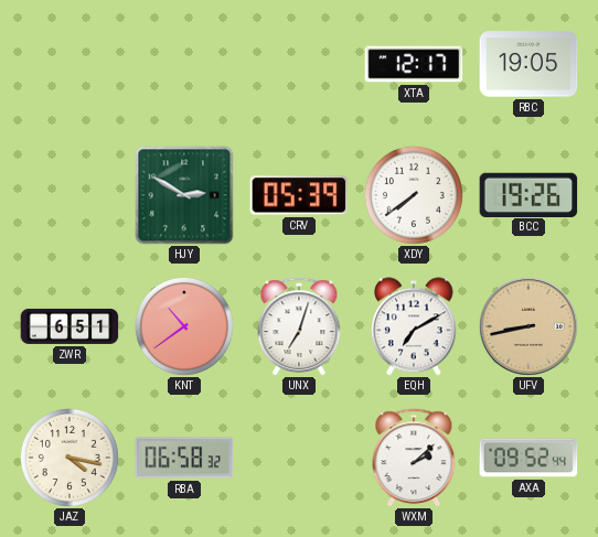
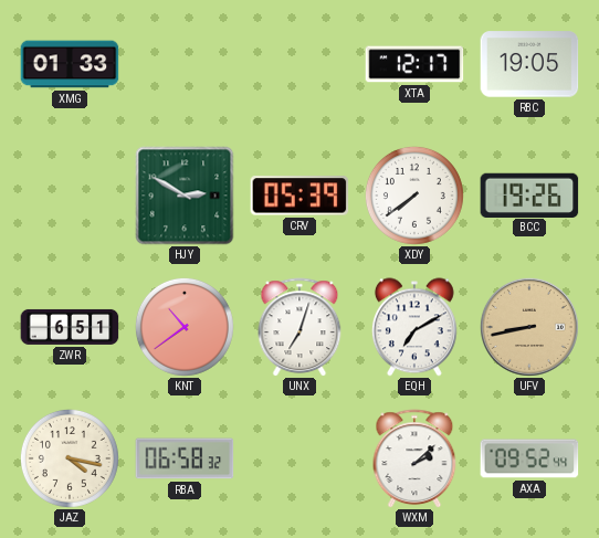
XMG: none -> 01:33
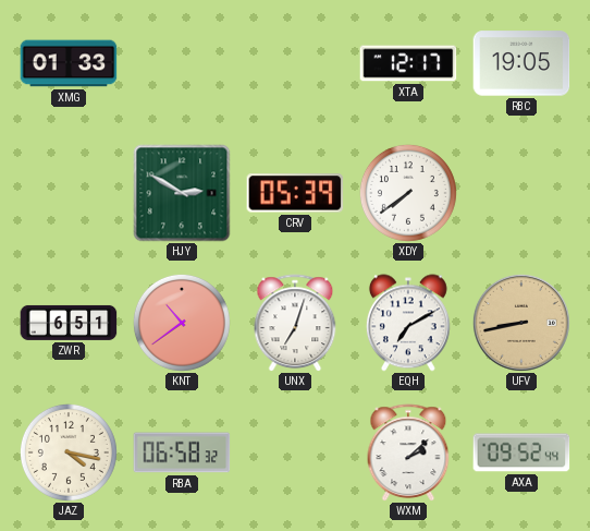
BCC: 19:26 -> none
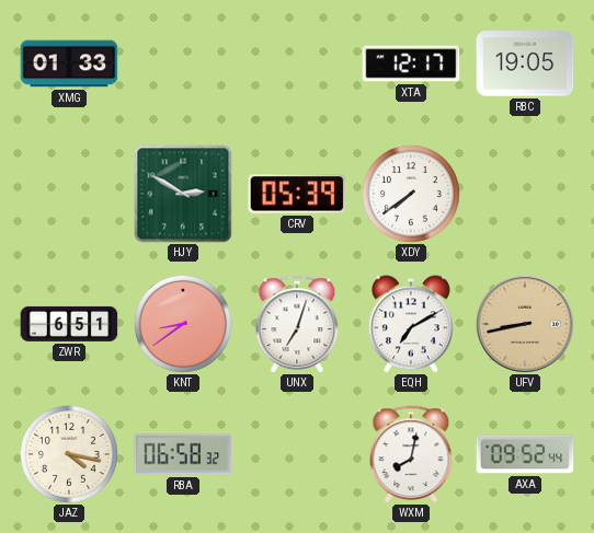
KNT: 10:39 -> 8:39
WXM: 2:08 -> 8:02
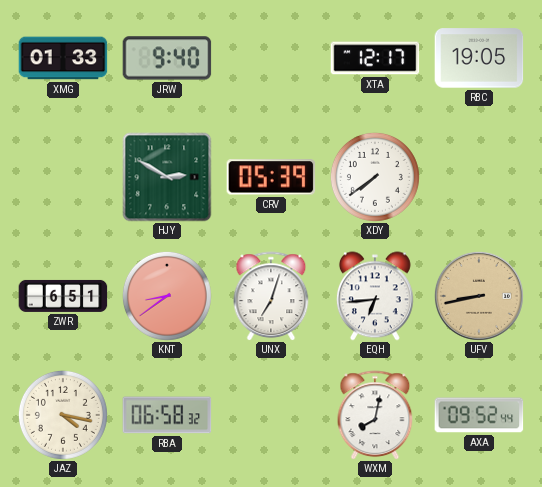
JRW: none -> 9:40
EQH: 7:10 -> 6:44
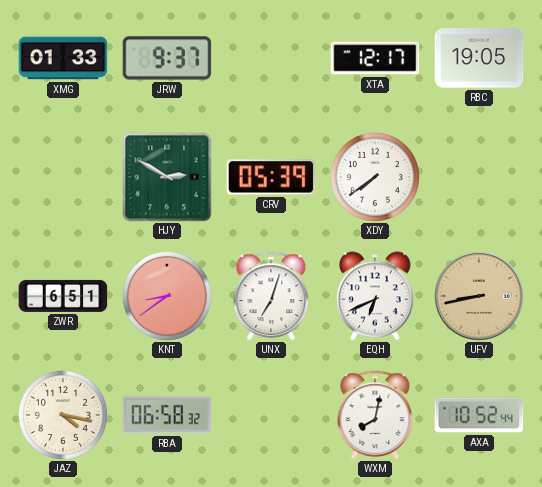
JRW: 9:40 -> 9:37
EQH: 6:44 -> 6:41
AXA: 09:52 -> 10:52
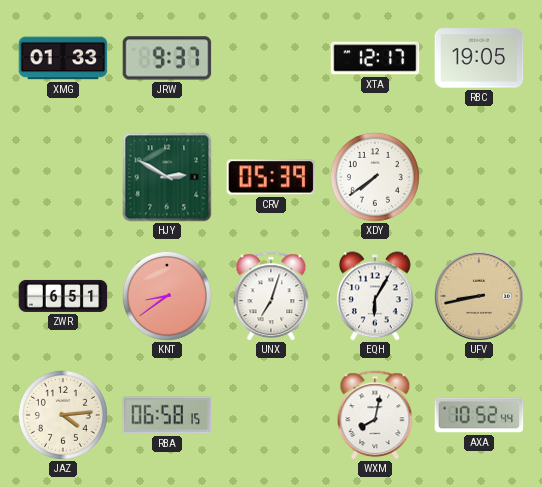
EQH: 6:41 -> 6:05
JAZ: 4:17 -> 4:14
RBA: 06:58:32 -> 06:58:15
